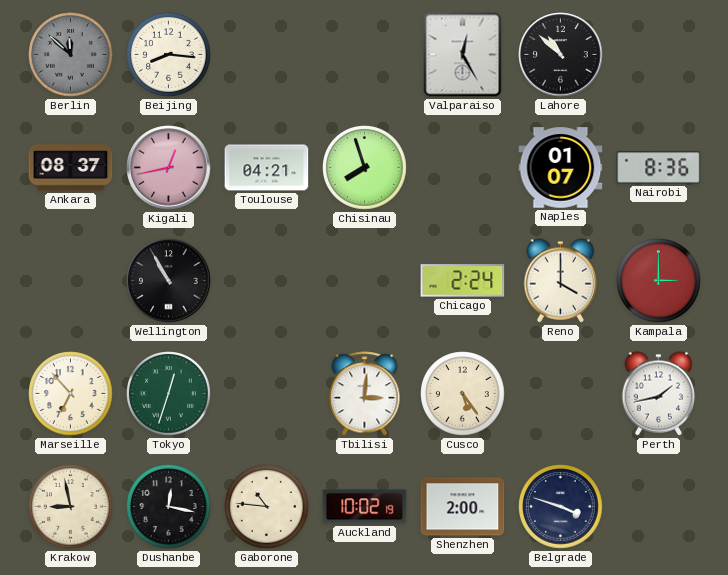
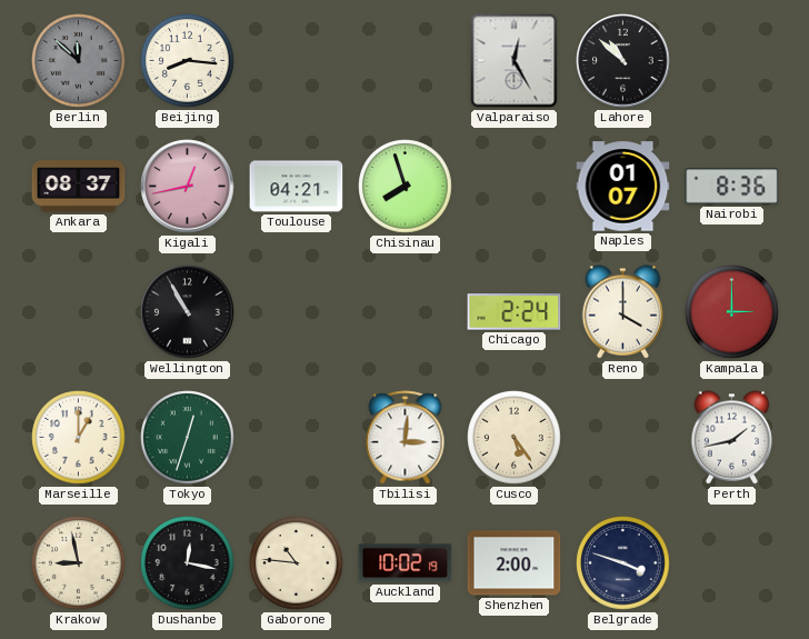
Marseille: 6:53 -> 1:00
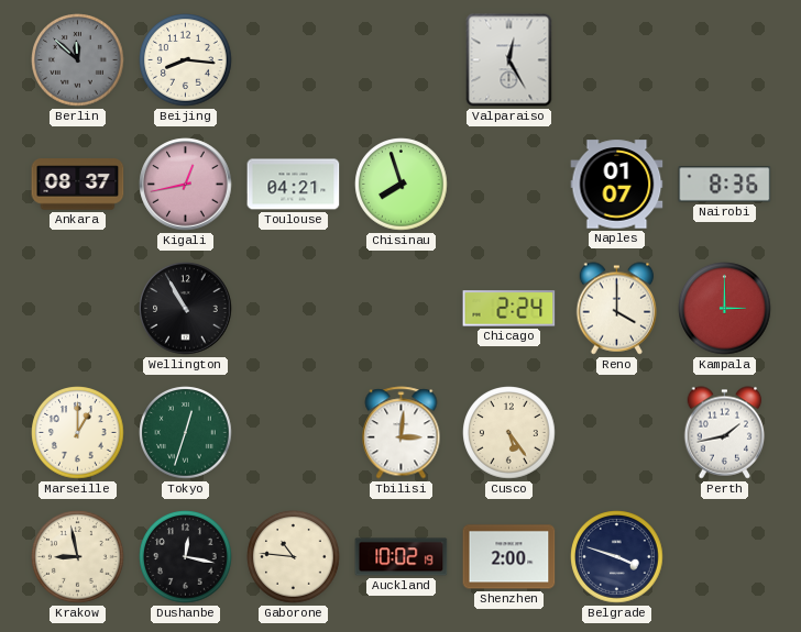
Lahore: 10:52 -> none
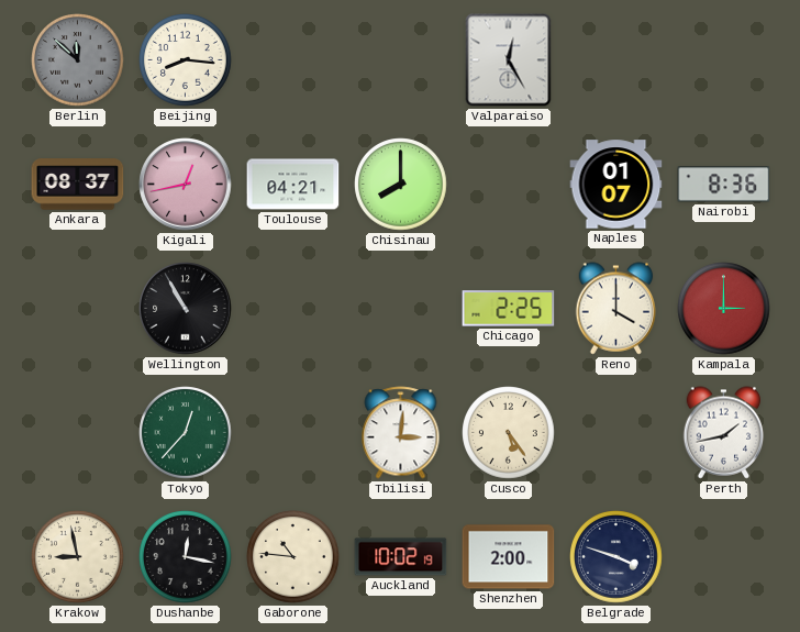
Chisinau: 7:57 -> 8:00
Chicago: 2:24 -> 2:25
Marseille: 1:00 -> none
Tokyo: 12:33 -> 12:37
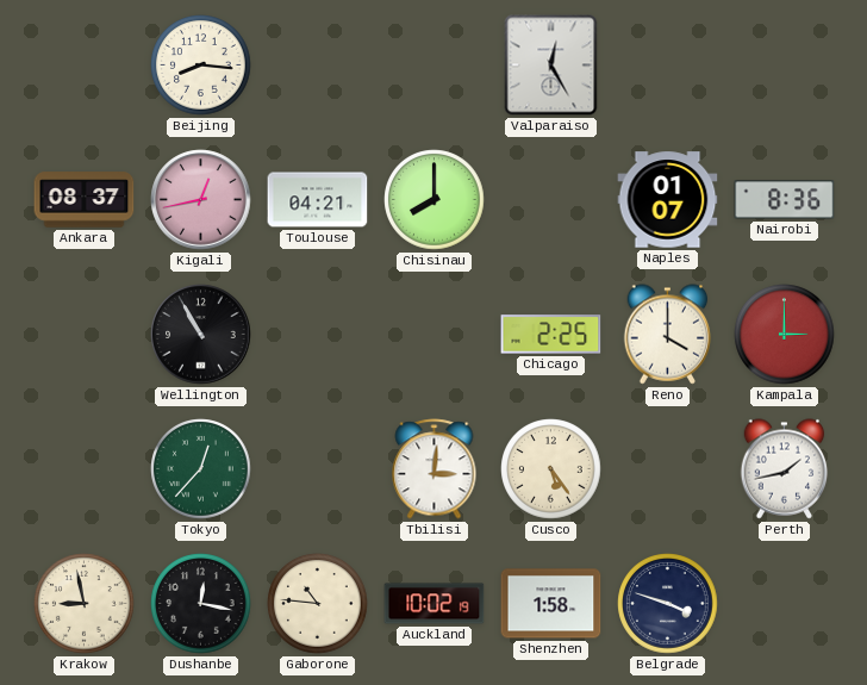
Berlin: 11:52 -> none
Shenzhen: 2:00 -> 1:58
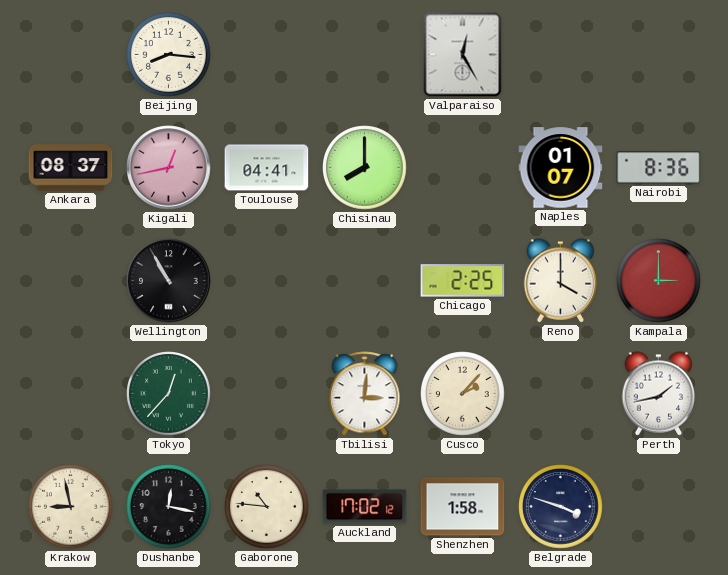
Toulouse: 04:21 -> 04:41
Cusco: 5:24 -> 2:07
Auckland: 10:02 -> 17:02
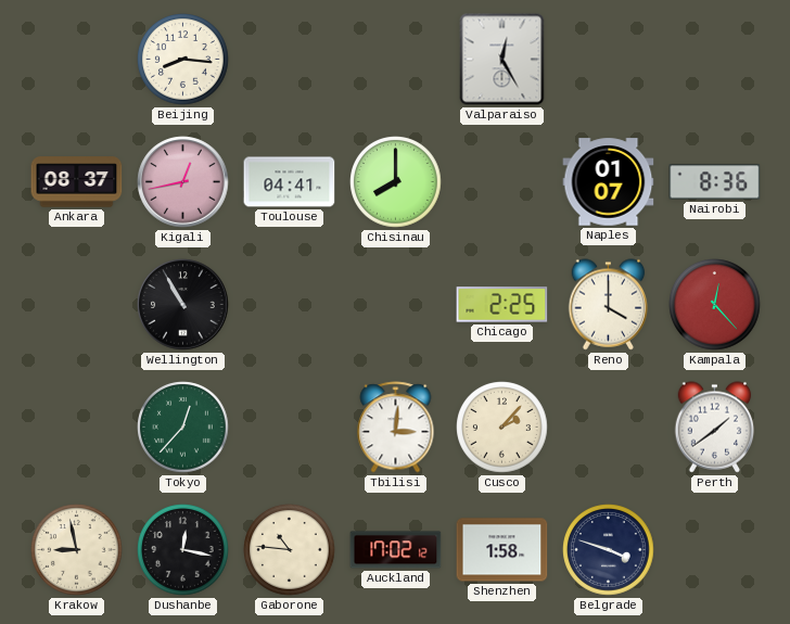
Kampala: 3:00 -> 12:23
Perth: 1:43 -> 1:39
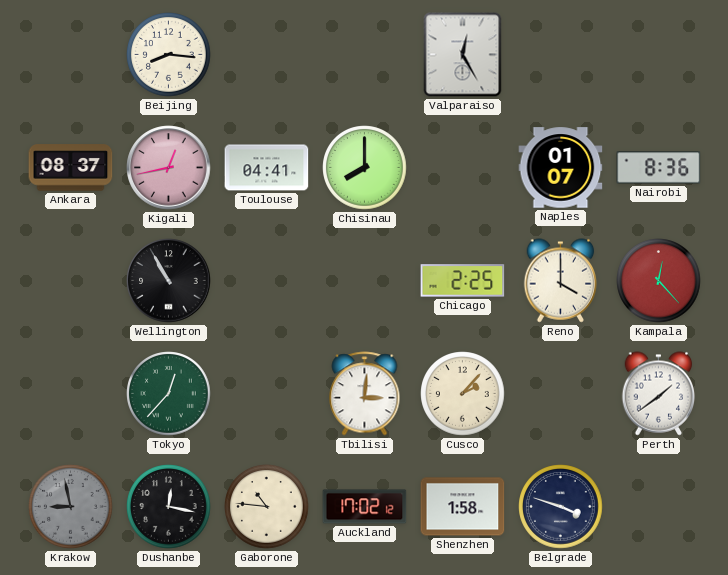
Krakow dial: cream -> grey
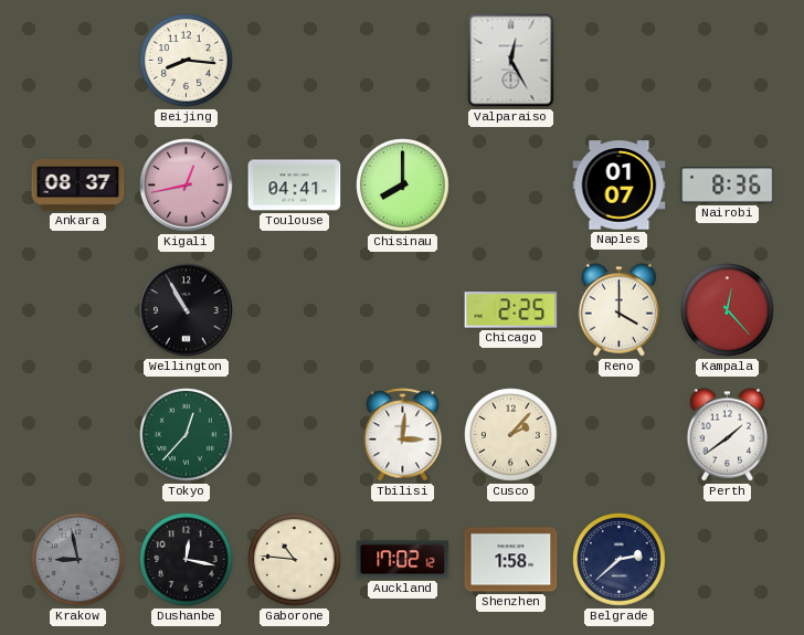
Belgrade: 3:48 -> 2:38
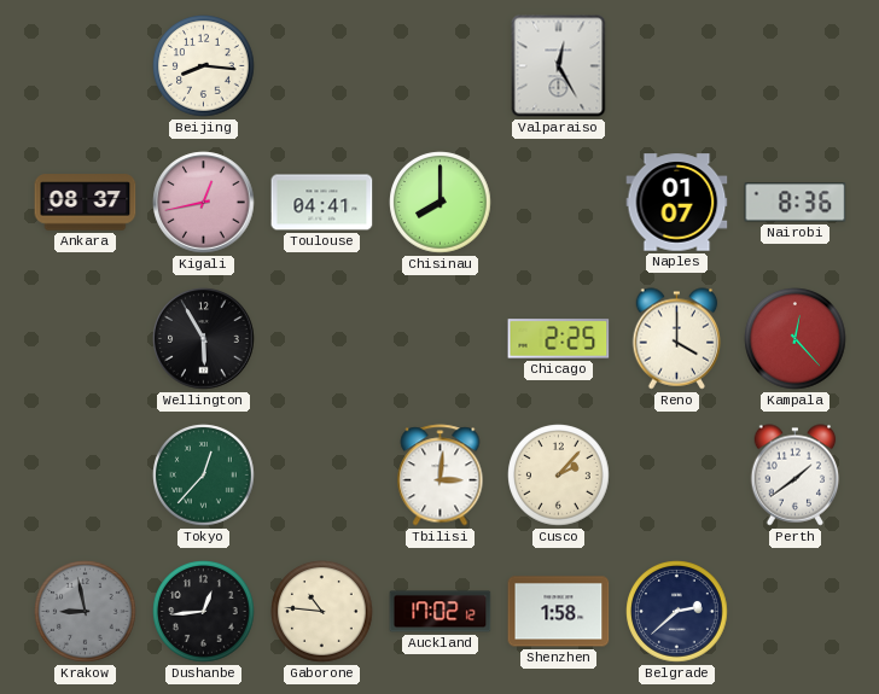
Wellington: 10:55 -> 5:55
Dushanbe: 12:17 -> 12:44
